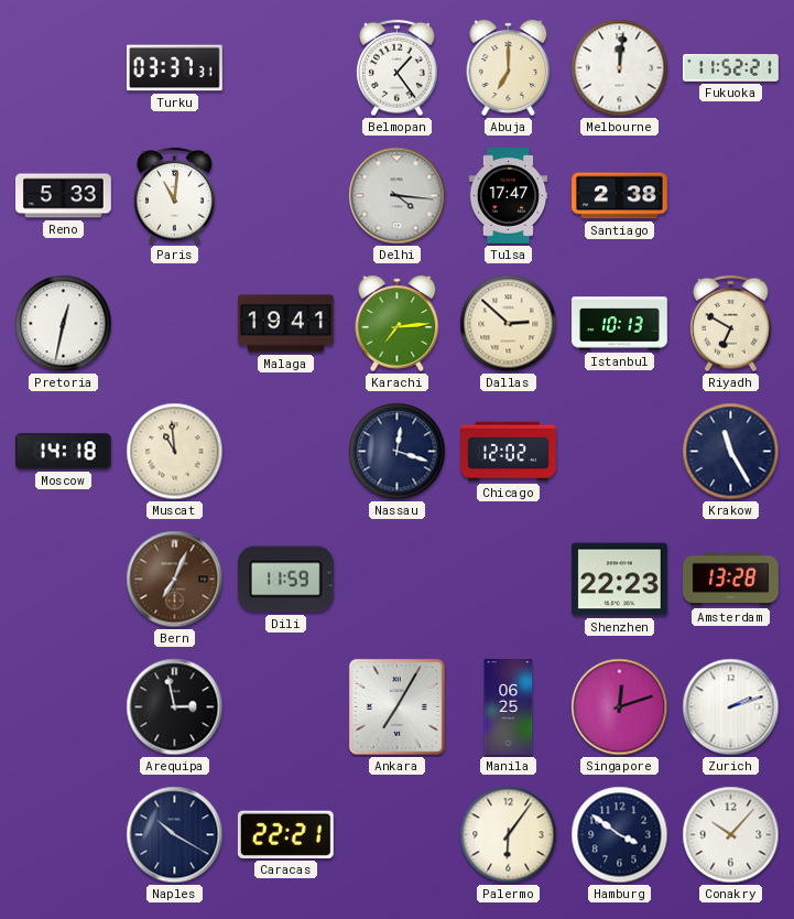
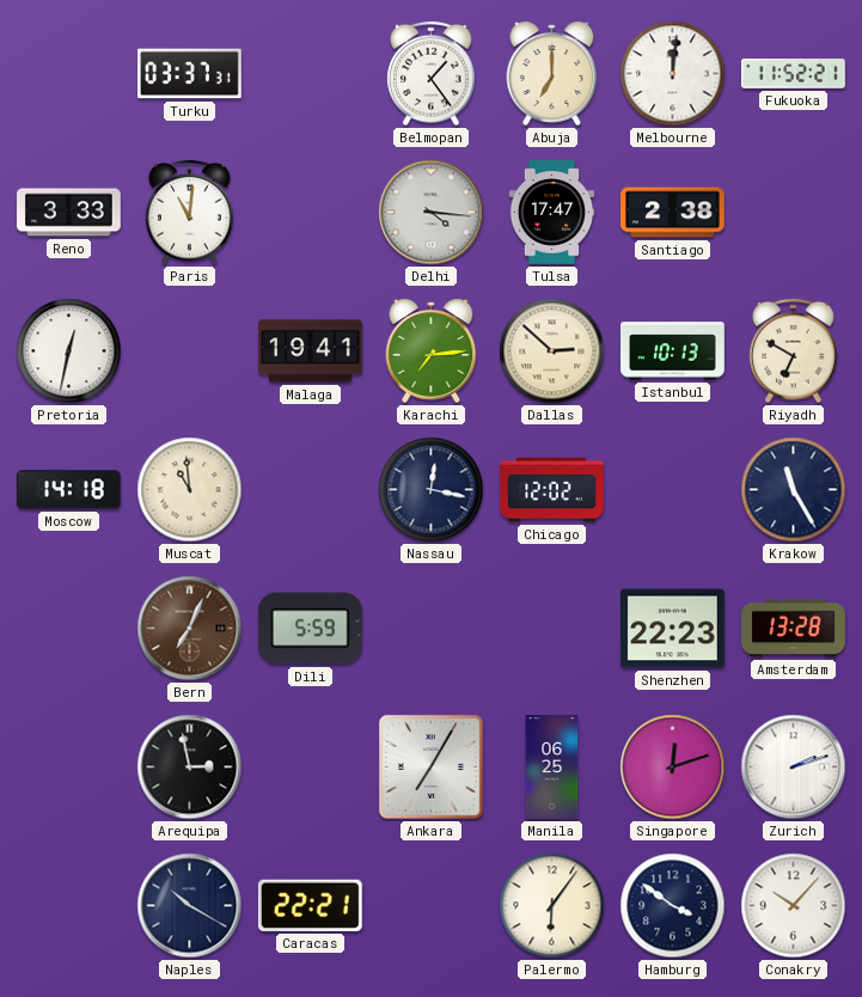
Reno: 5:33 -> 3:33
Nassau: 12:18 -> 12:17
Dili: 11:59 -> 5:59
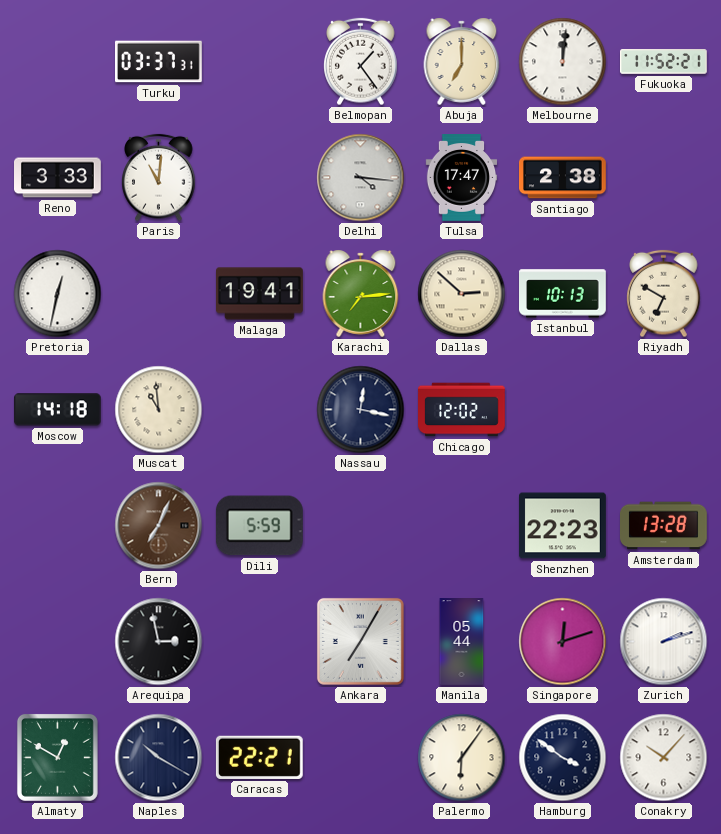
Krakow: 11:25 -> none
Manila: 06:25 -> 05:44
Almaty: none -> 12:50
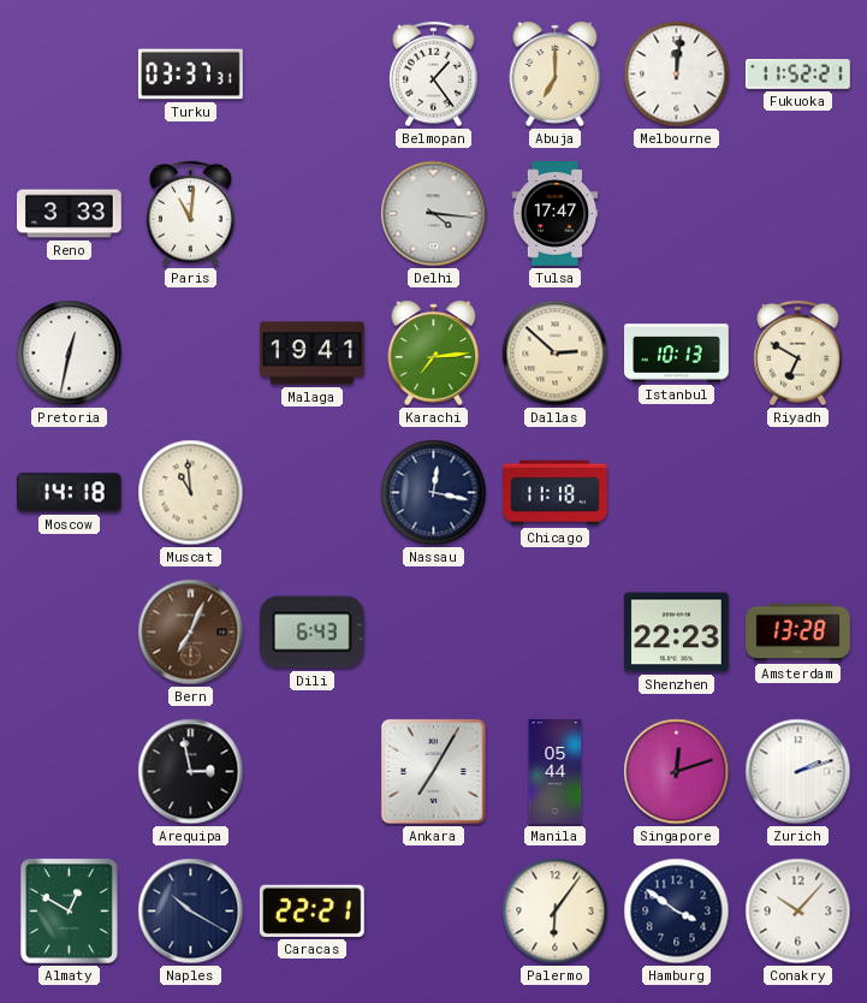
Santiago: 2:38 -> none
Chicago: 12:02 -> 11:18
Dili: 5:59 -> 6:43
